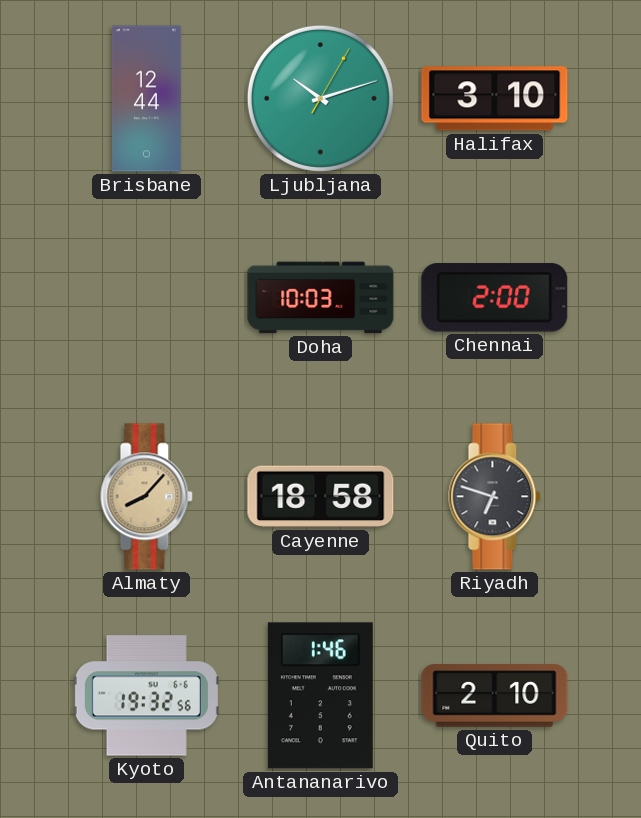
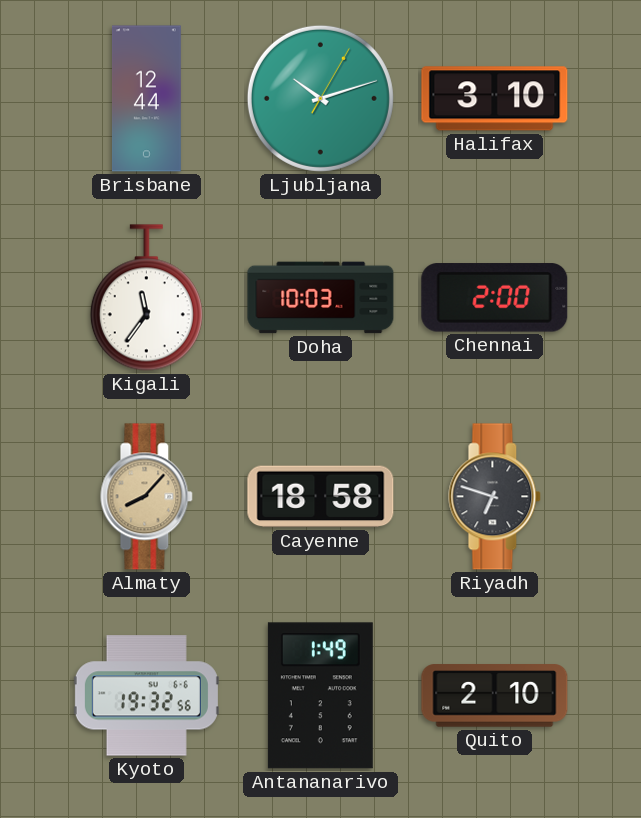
Kigali: none -> 11:36
Antananarivo: 1:46 -> 1:49
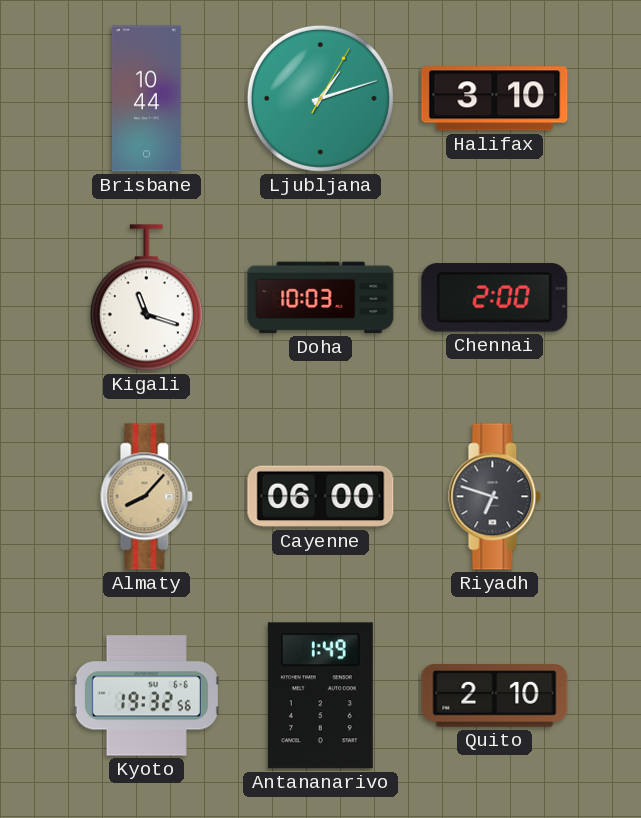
Brisbane: 12:44 -> 10:44
Ljubljana: 10:12 -> 1:12
Kigali: 11:36 -> 11:18
Cayenne: 18:58 -> 06:00
